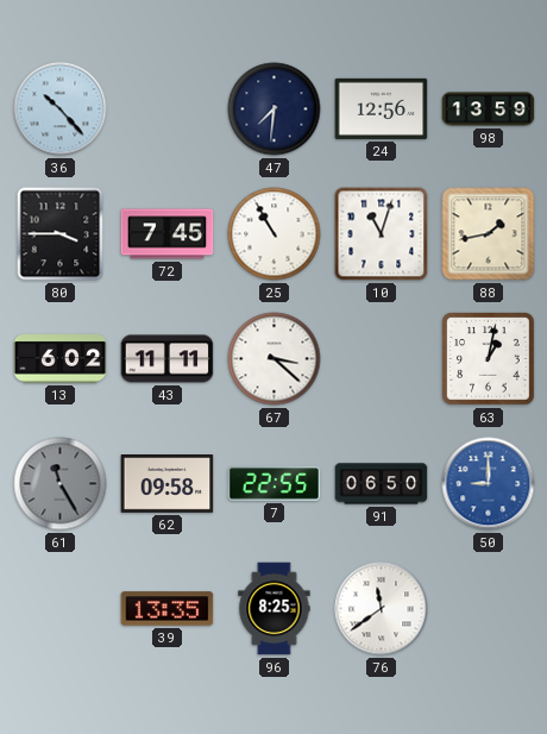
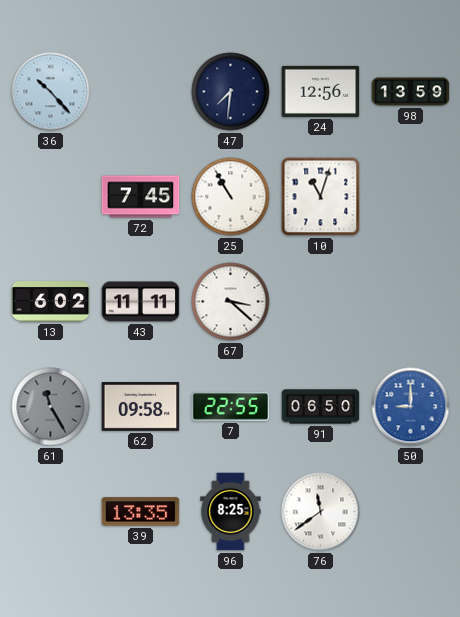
80: 3:45 -> none
88: 1:43 -> none
63: 1:02 -> none
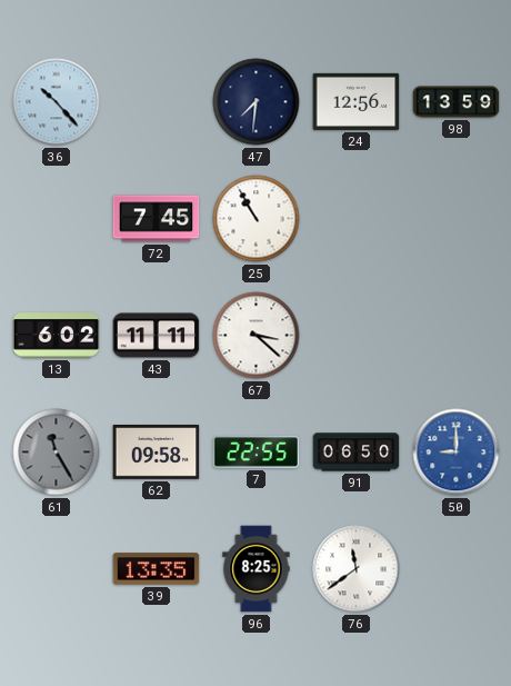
10: 11:03 -> none
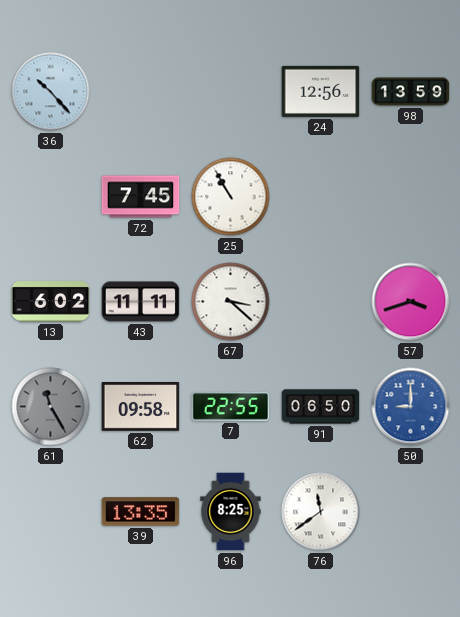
47: 7:31 -> none
57: none -> 3:42
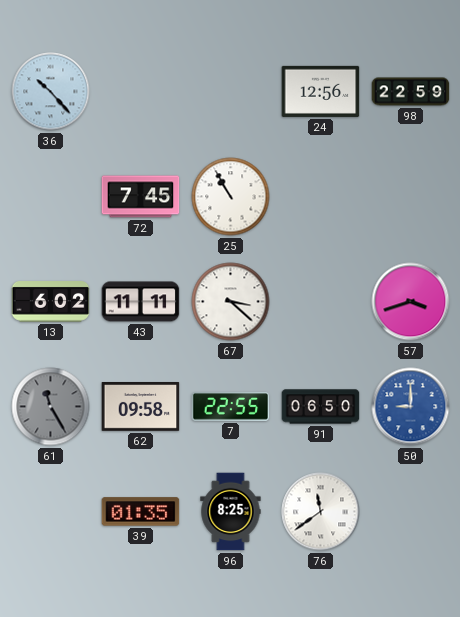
98: 13:59 -> 22:59
39: 13:35 -> 01:35
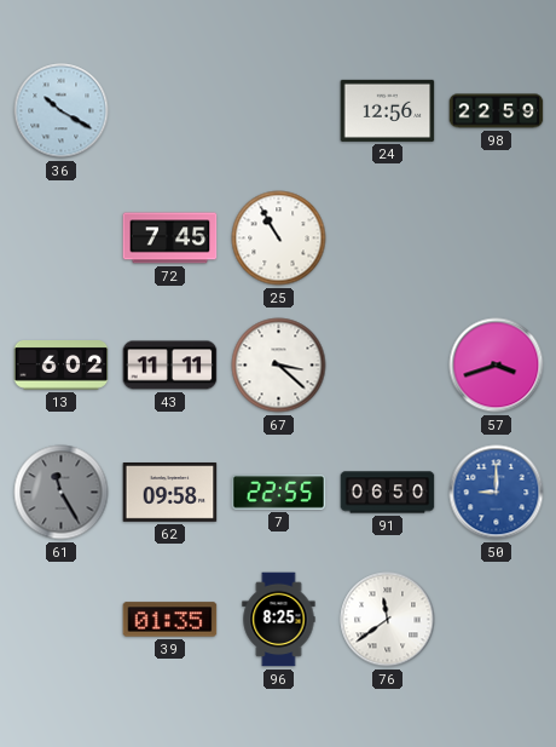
36: 10:23 -> 10:20
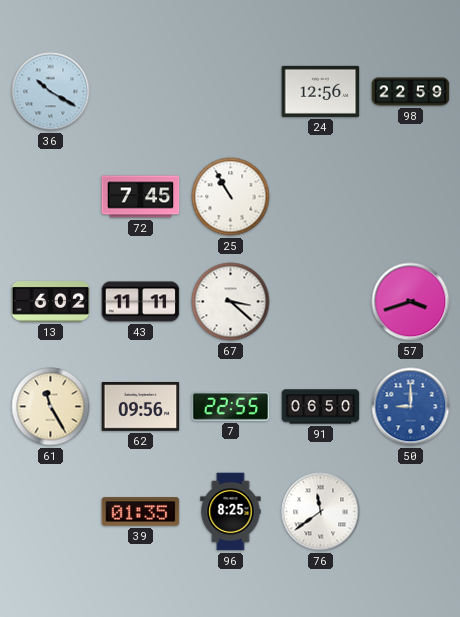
61 dial: grey -> cream
62: 09:58 -> 09:56
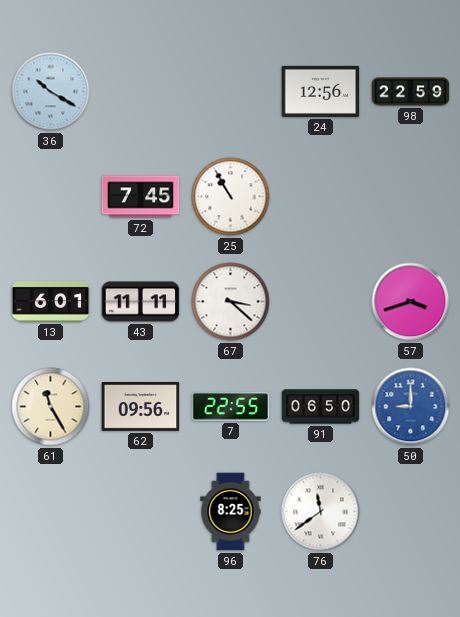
13: 6:02 -> 6:01
39: 01:35 -> none
